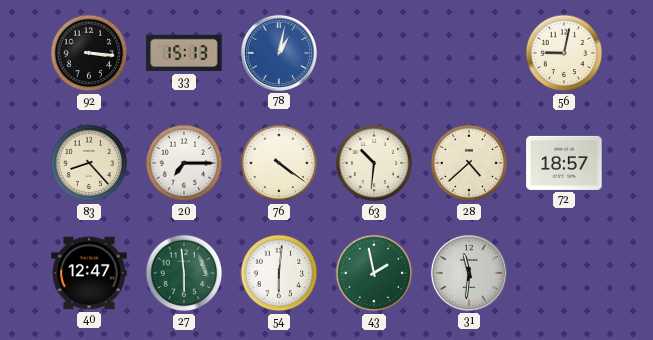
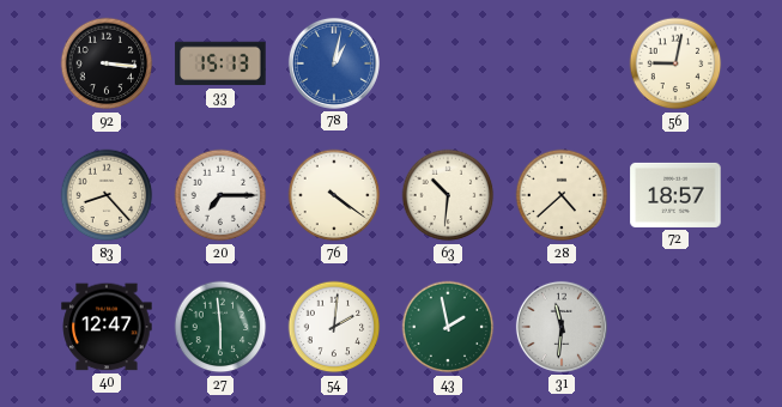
54: 6:01 -> 2:01
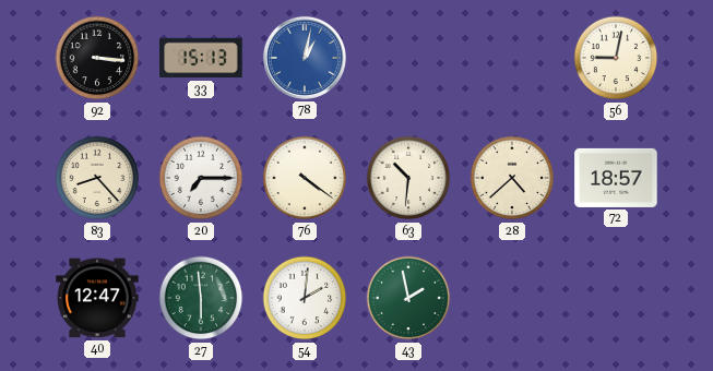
31: 11:31 -> none
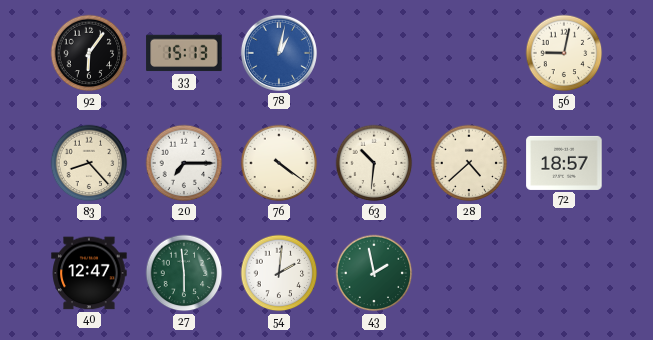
92: 3:16 -> 6:06
